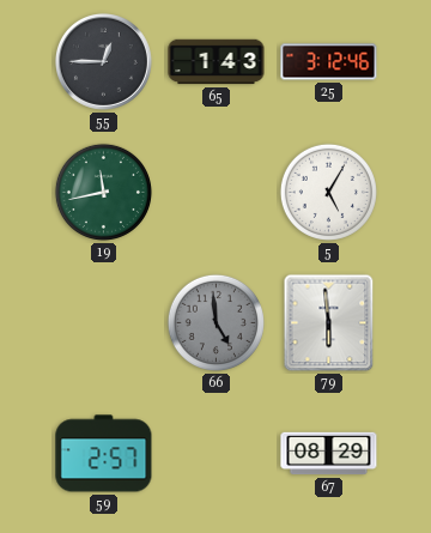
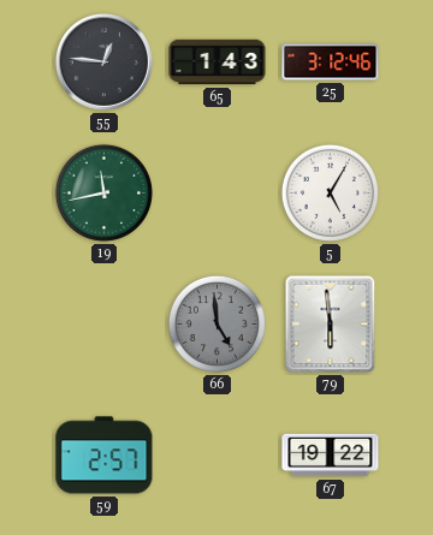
55: 12:45 -> 12:46
67: 08:29 -> 19:22
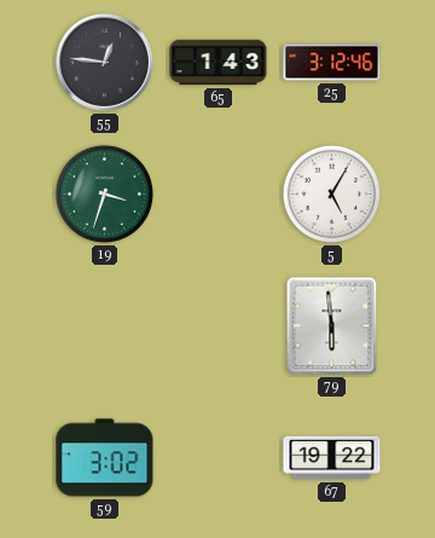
19: 11:43 -> 3:33
66: 4:59 -> none
59: 2:57 -> 3:02
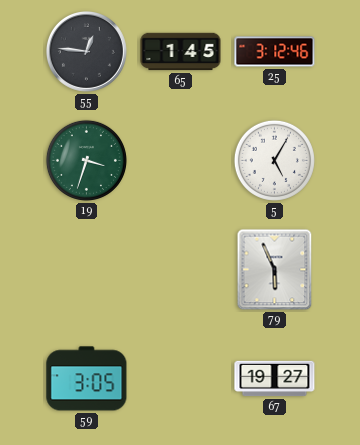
65: 1:43 -> 1:45
79: 5:59 -> 5:56
59: 3:02 -> 3:05
67: 19:22 -> 19:27
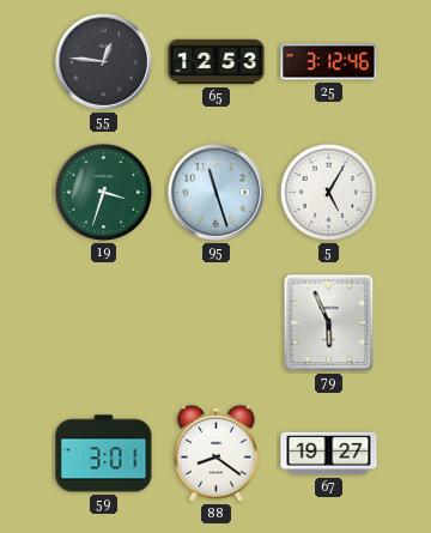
65: 1:45 -> 12:53
95: none -> 11:27
59: 3:05 -> 3:01
88: none -> 8:21
